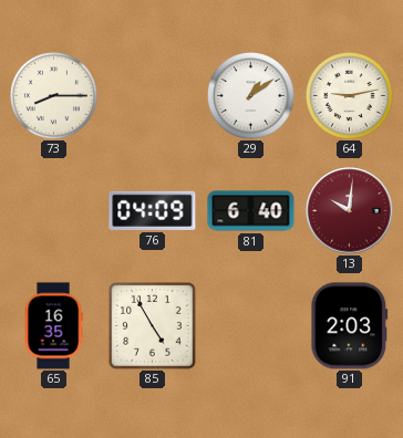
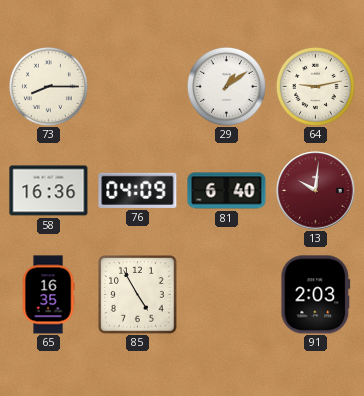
58: none -> 16:36
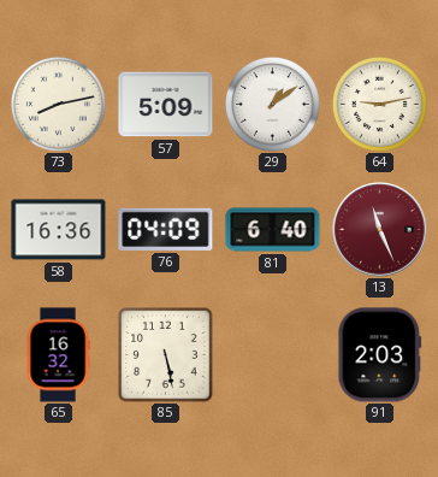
73: 8:15 -> 8:13
57: none -> 5:09
13: 10:01 -> 11:26
65: 16:35 -> 16:32
85: 4:55 -> 5:28
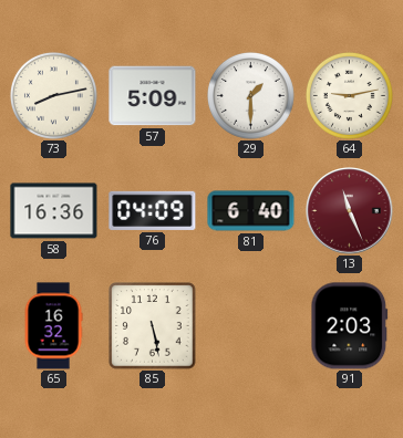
29: 1:09 -> 1:30
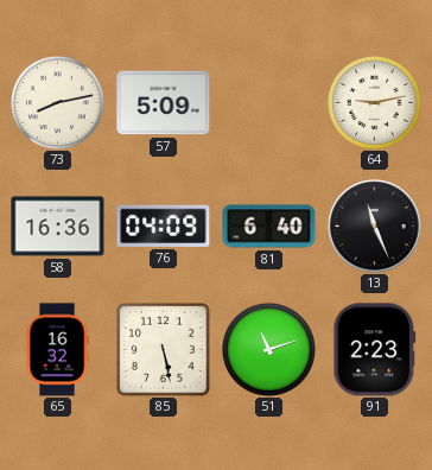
29: 1:30 -> none
13 dial: burgundy -> black
51: none -> 11:12
91: 2:03 -> 2:23
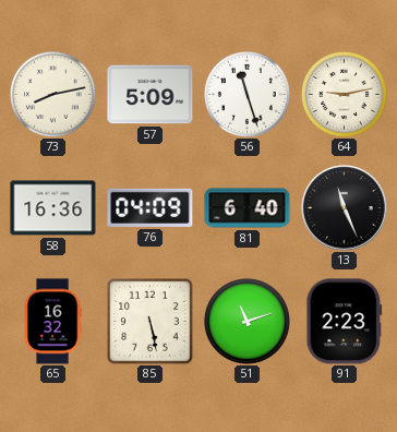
56: none -> 11:27
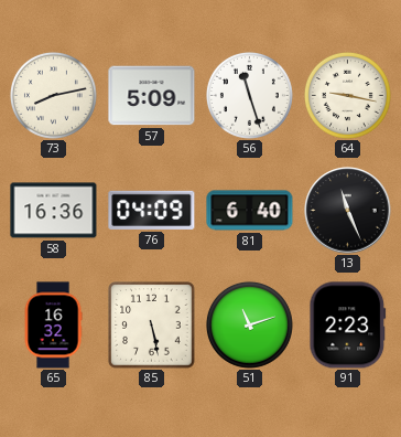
64: 9:13 -> 9:17
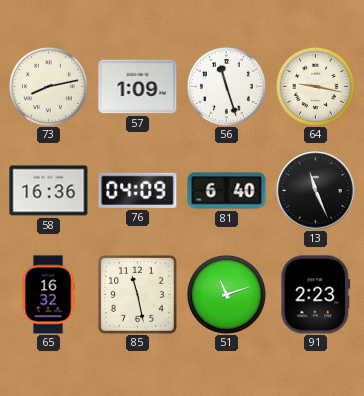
57: 5:09 -> 1:09
85: 5:28 -> 11:28
